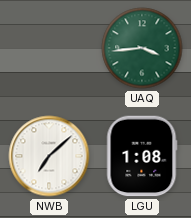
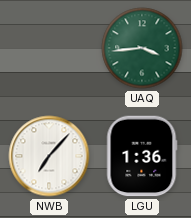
NWB: 7:08 -> 7:07
LGU: 1:08 -> 1:36
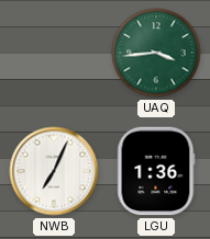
NWB: 7:07 -> 7:04
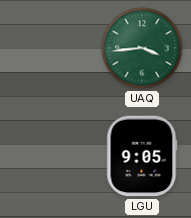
NWB: 7:04 -> none
LGU: 1:36 -> 9:05
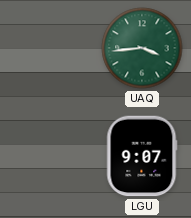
LGU: 9:05 -> 9:07
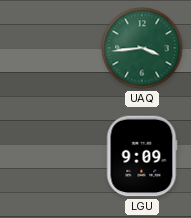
LGU: 9:07 -> 9:09
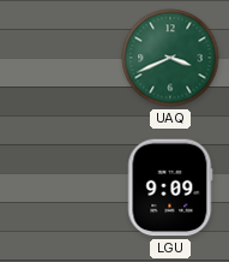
UAQ: 3:44 -> 3:41
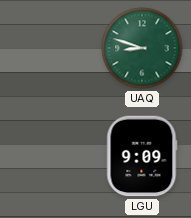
UAQ: 3:41 -> 8:48
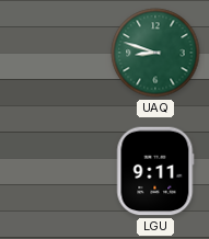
LGU: 9:09 -> 9:11
